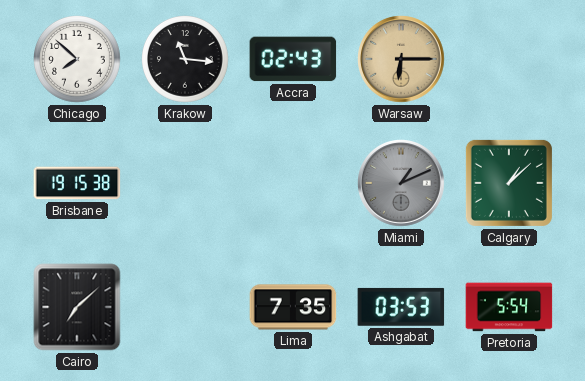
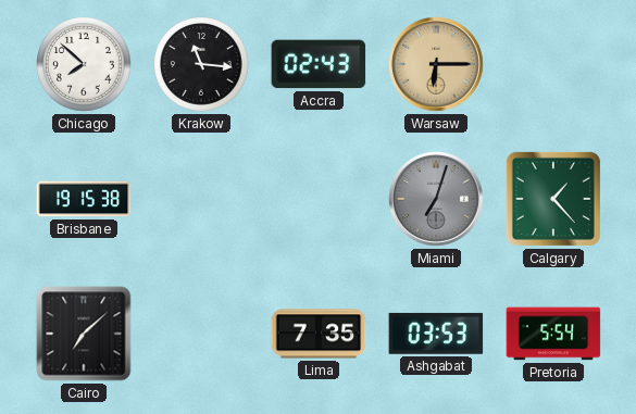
Miami: 1:11 -> 7:03
Calgary: 1:08 -> 1:23
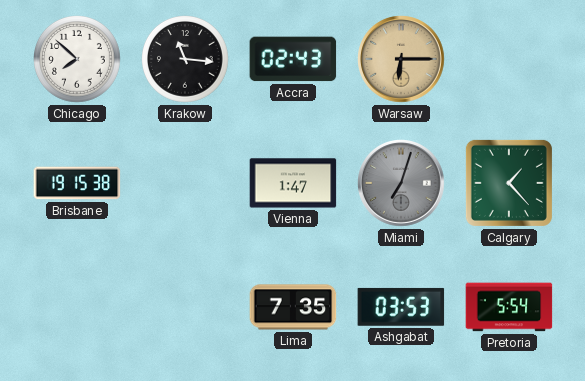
Vienna: none -> 1:47
Cairo: 7:08 -> none
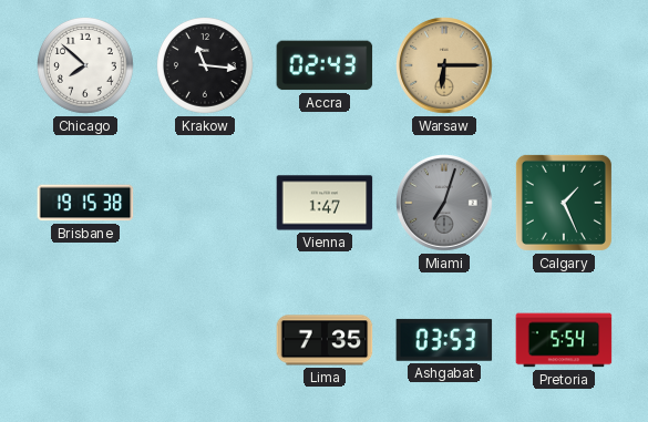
Calgary: 1:23 -> 1:26
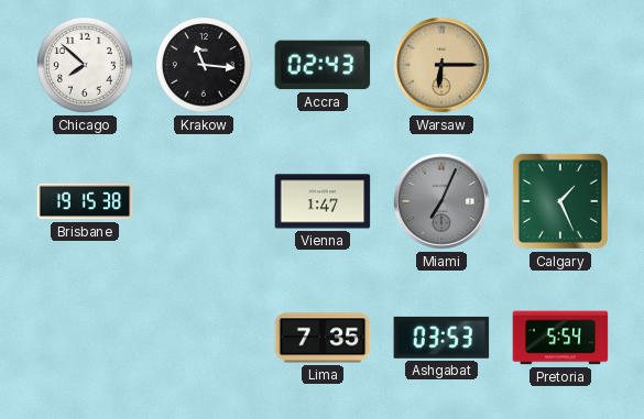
Miami: 7:03 -> 7:04
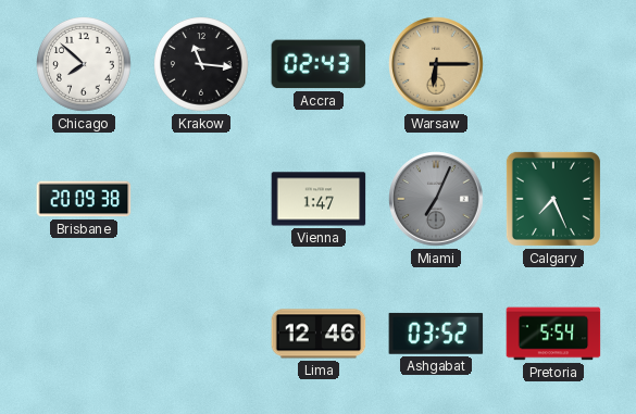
Brisbane: 19:15 -> 20:09
Calgary: 1:26 -> 7:26
Lima: 7:35 -> 12:46
Ashgabat: 03:53 -> 03:52
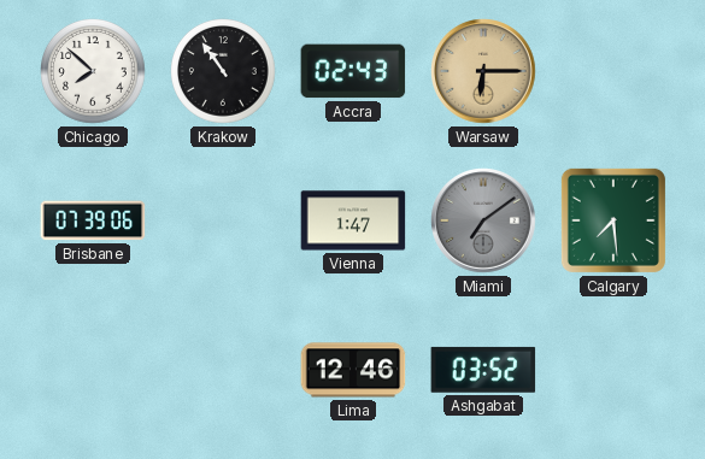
Krakow: 11:16 -> 10:54
Brisbane: 20:09 -> 07:39
Miami: 7:04 -> 7:09
Calgary: 7:26 -> 7:29
Pretoria: 5:54 -> none
